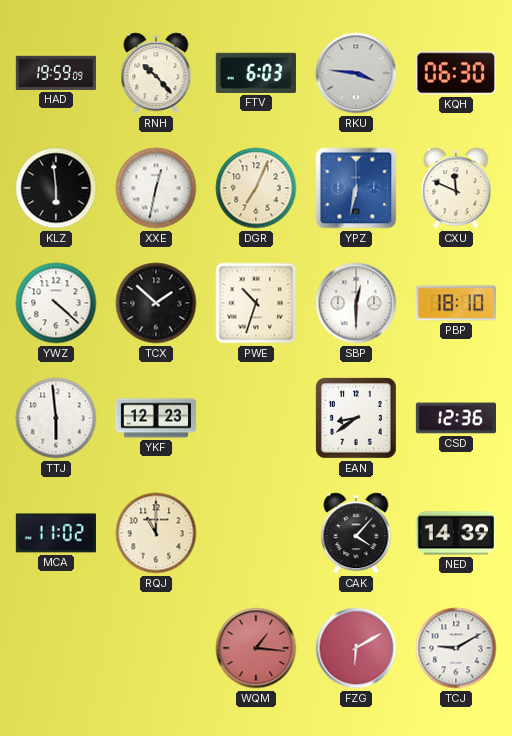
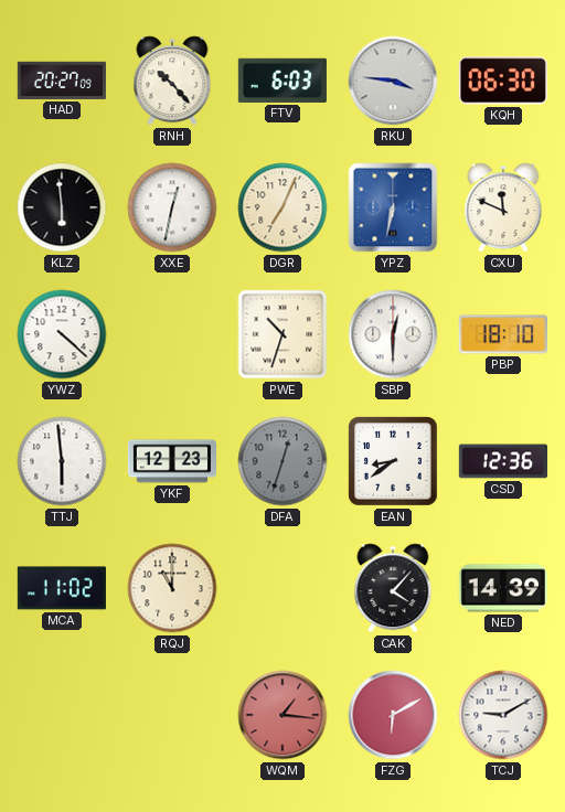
HAD: 19:59 -> 20:27
TCX: 1:52 -> none
DFA: none -> 12:33
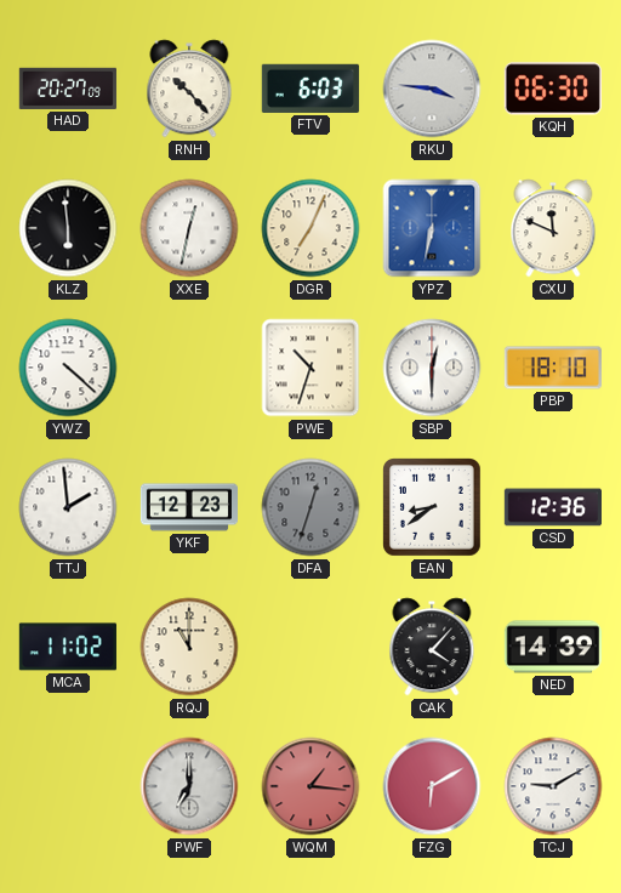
TTJ: 5:59 -> 1:59
PWF: none -> 7:00
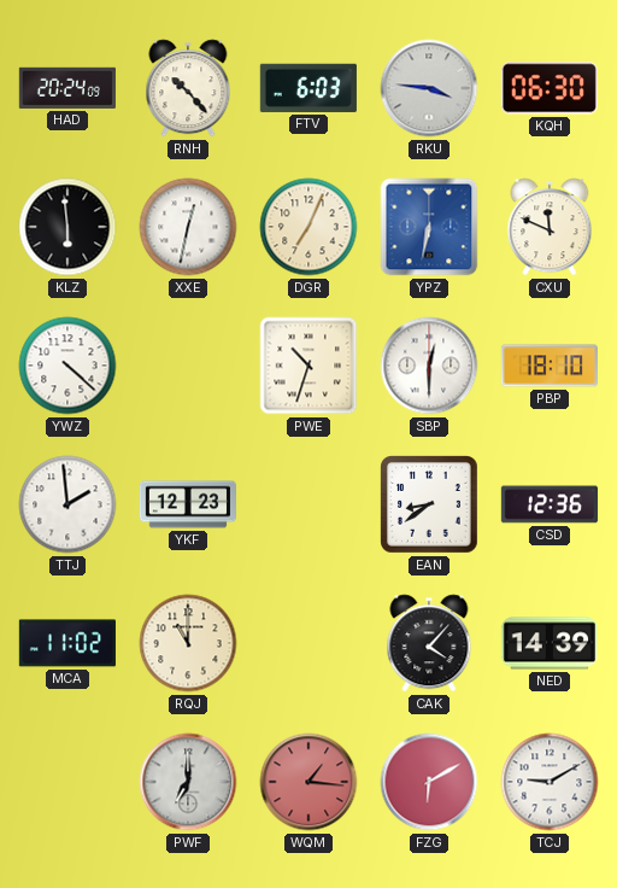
HAD: 20:27 -> 20:24
DFA: 12:33 -> none
